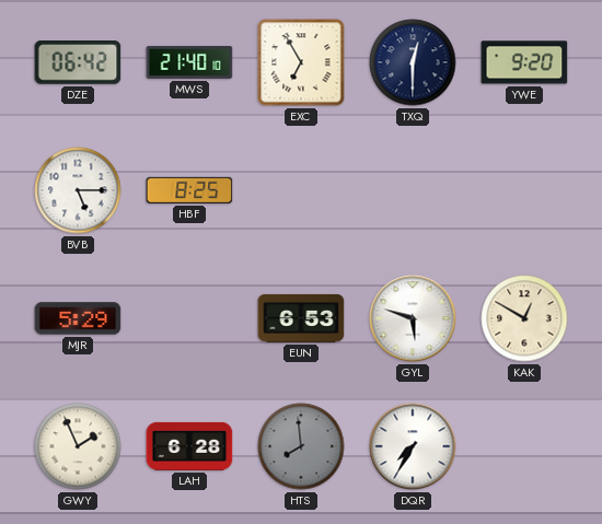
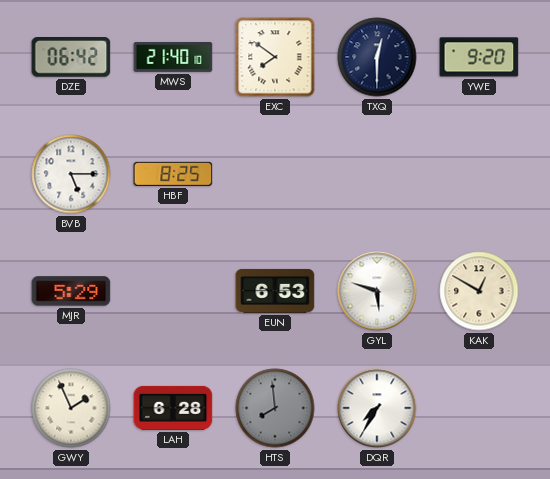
EXC: 6:55 -> 7:51
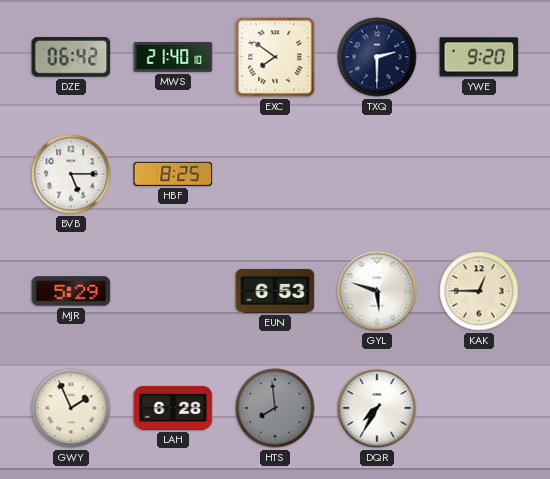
TXQ: 12:30 -> 2:30
KAK: 12:50 -> 12:45
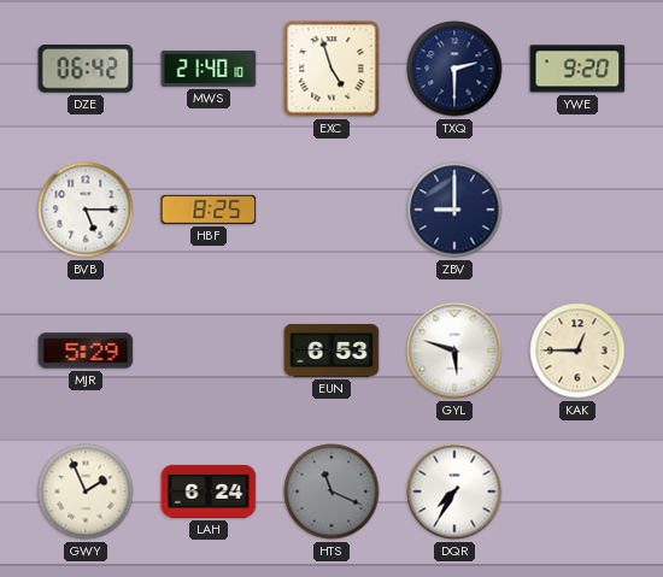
EXC: 7:51 -> 4:57
ZBV: none -> 9:00
LAH: 6:28 -> 6:24
HTS: 7:59 -> 11:19
